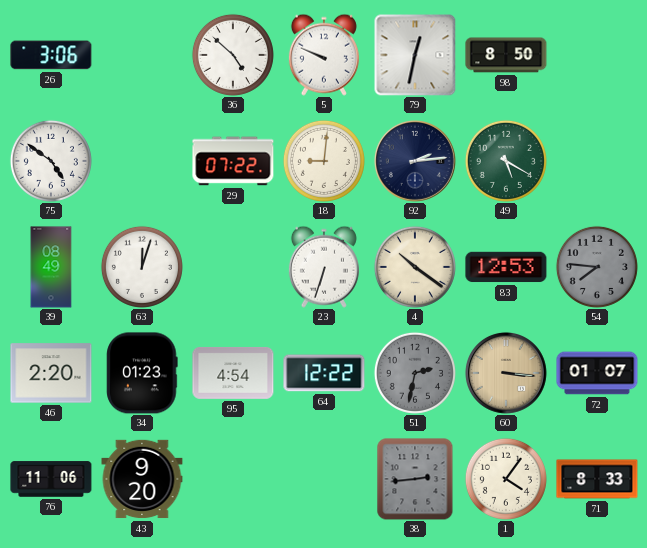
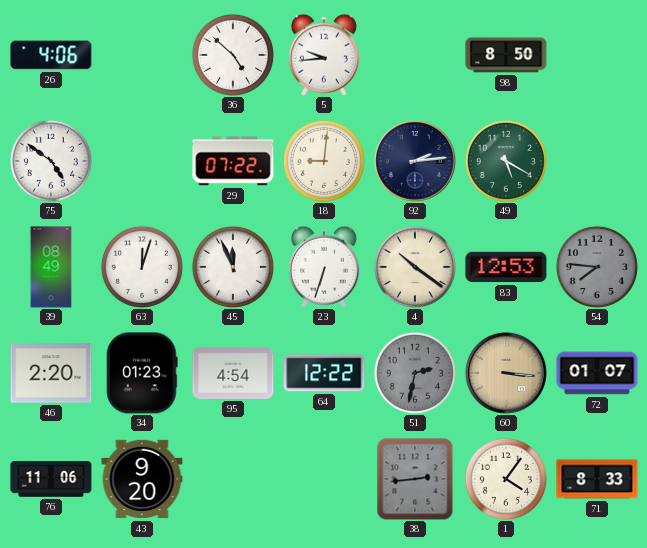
26: 3:06 -> 4:06
5: 9:49 -> 9:44
79: 12:32 -> none
45: none -> 11:56
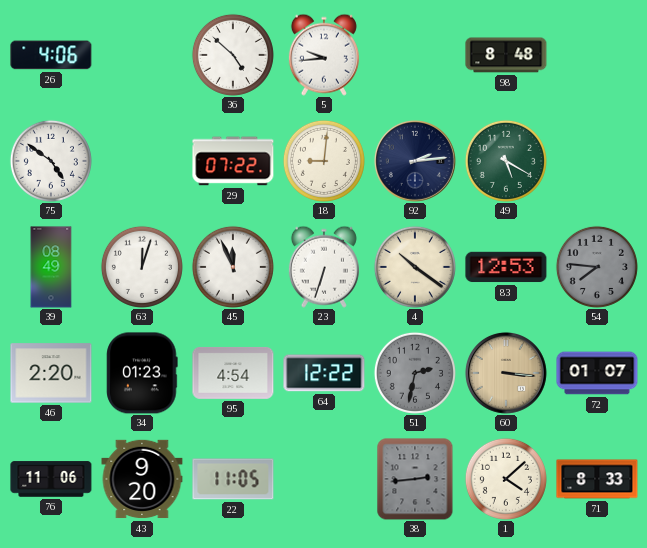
98: 8:50 -> 8:48
22: none -> 11:05
1: 4:06 -> 4:08
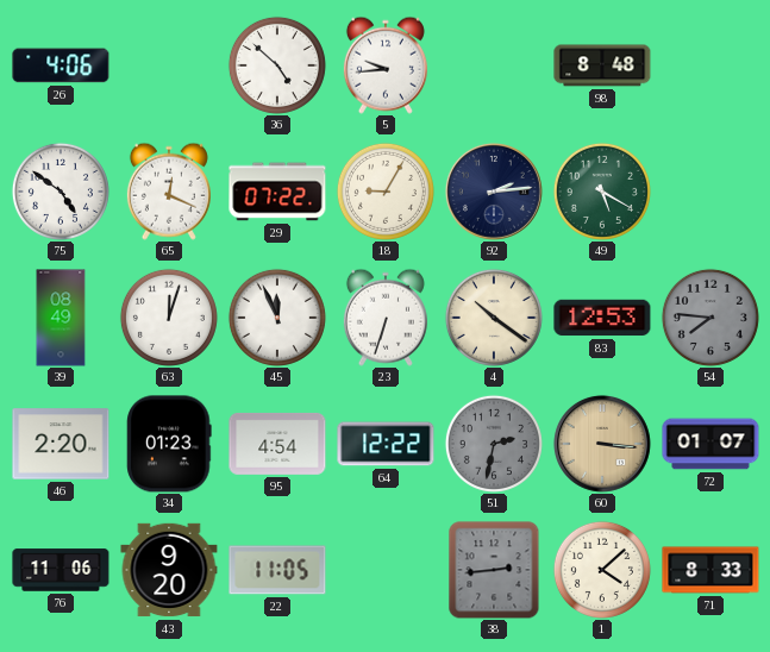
65: none -> 12:19
18: 9:01 -> 9:05
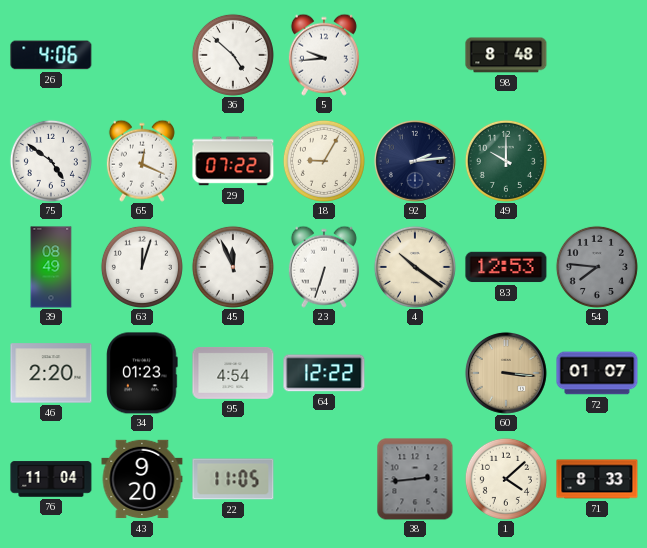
49: 5:20 -> 10:00
51: 2:32 -> none
76: 11:06 -> 11:04
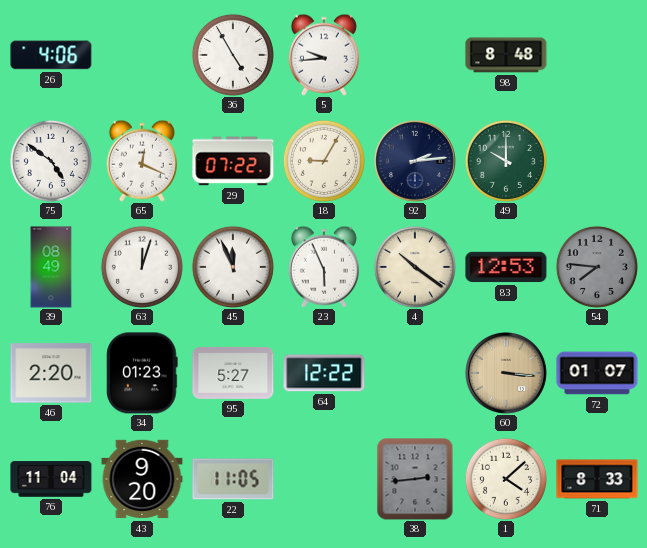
36: 4:52 -> 4:55
23: 6:33 -> 5:56
95: 4:54 -> 5:27
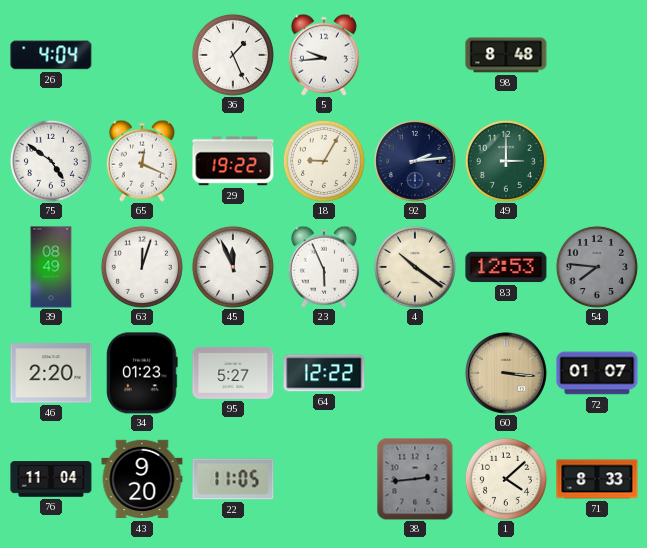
26: 4:06 -> 4:04
36: 4:55 -> 1:26
29: 07:22 -> 19:22
49: 10:00 -> 3:00
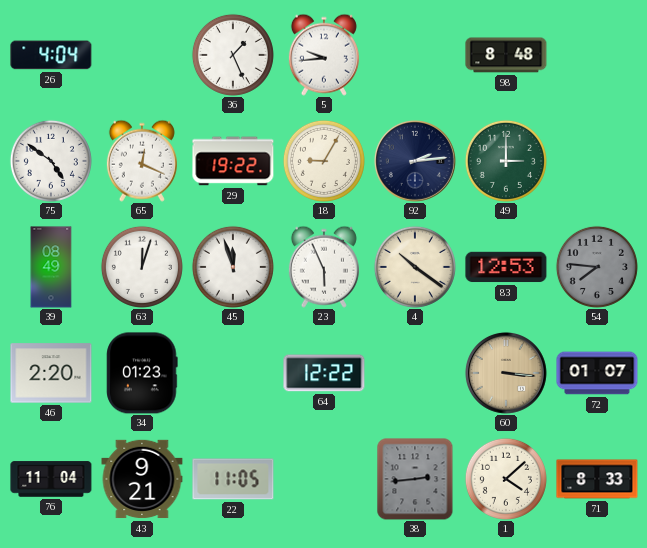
45: 11:56 -> 11:57
95: 5:27 -> none
43: 9:20 -> 9:21
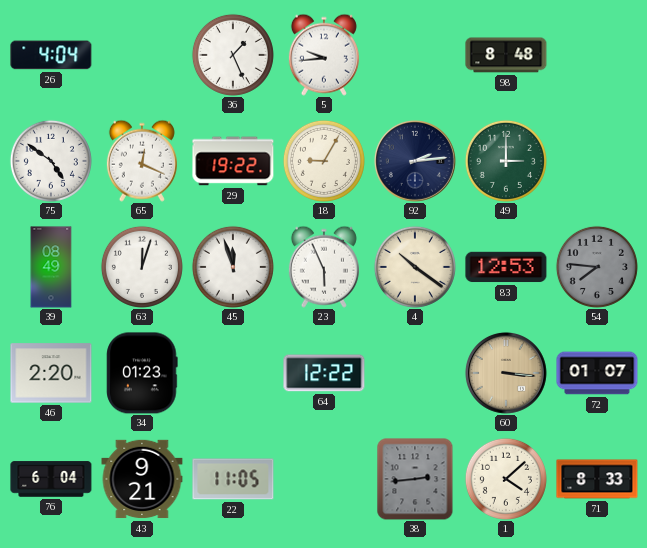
76: 11:04 -> 6:04
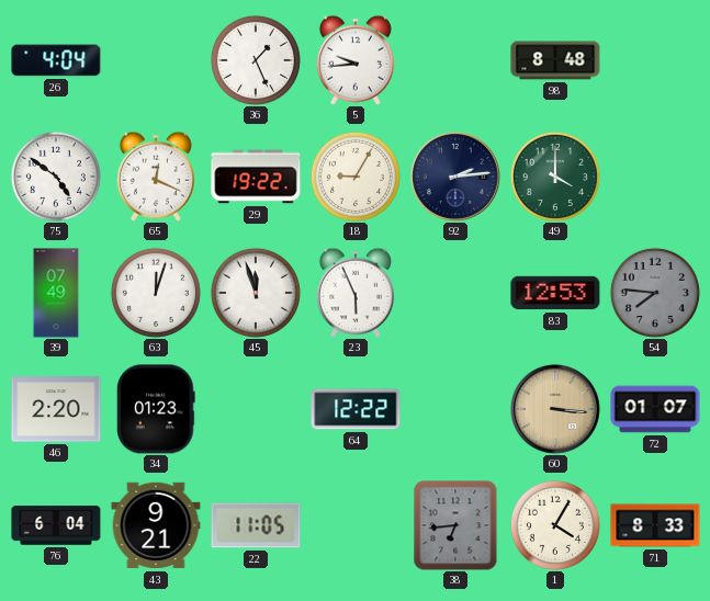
49: 3:00 -> 4:00
39: 08:49 -> 07:49
4: 10:21 -> none
38: 2:44 -> 6:44
1: 4:08 -> 4:05
